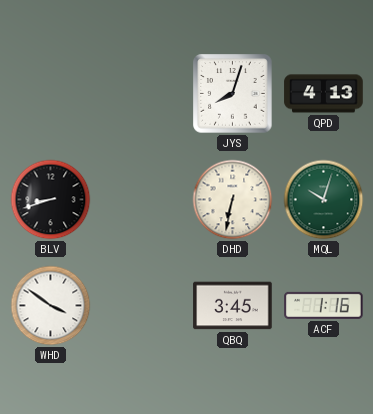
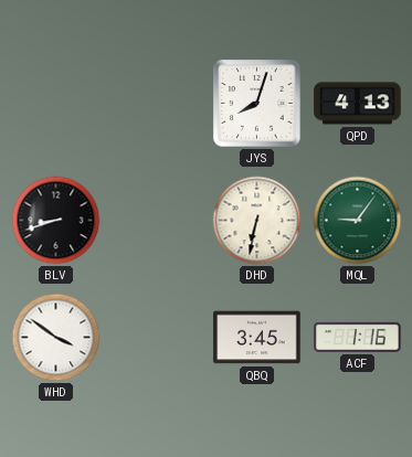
MQL: 10:03 -> 9:06
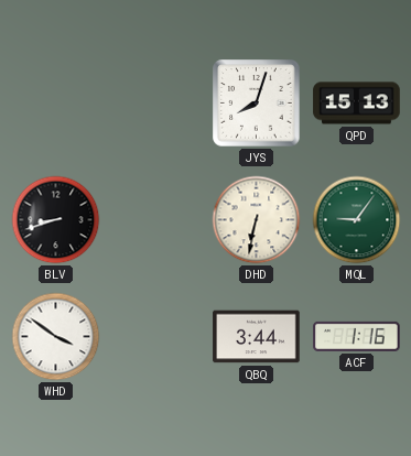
QPD: 4:13 -> 15:13
QBQ: 3:45 -> 3:44
